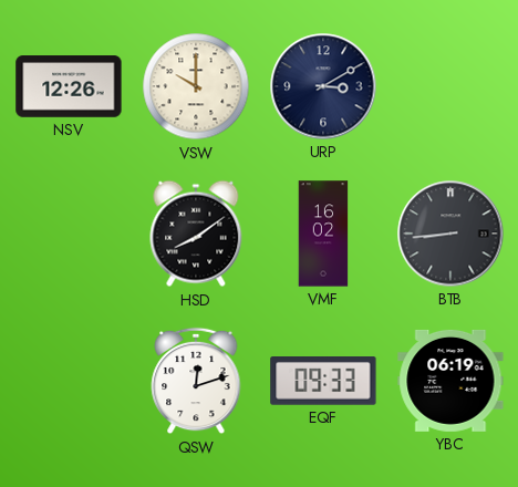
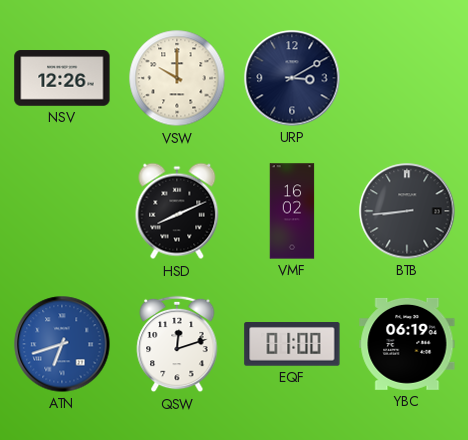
HSD: 8:09 -> 8:11
ATN: none -> 6:42
EQF: 09:33 -> 01:00
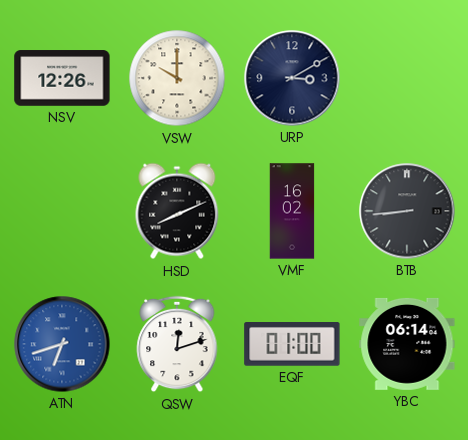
YBC: 06:19 -> 06:14
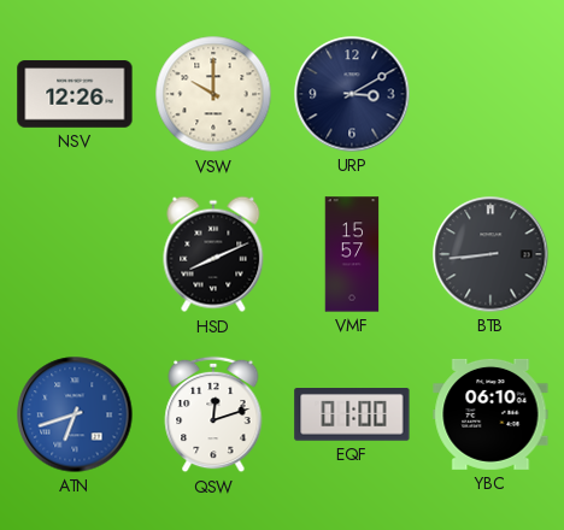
VMF: 16:02 -> 15:57
YBC: 06:14 -> 06:10
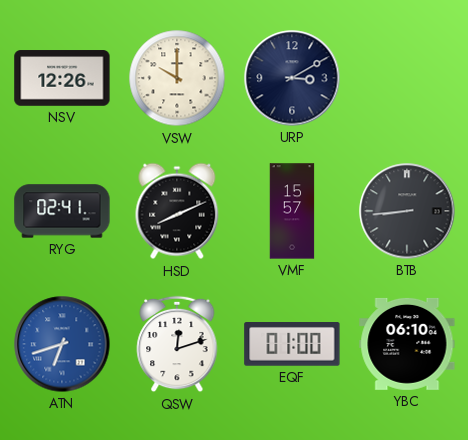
RYG: none -> 02:41
